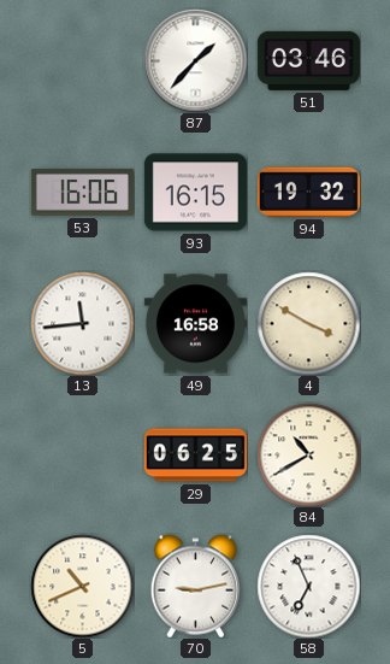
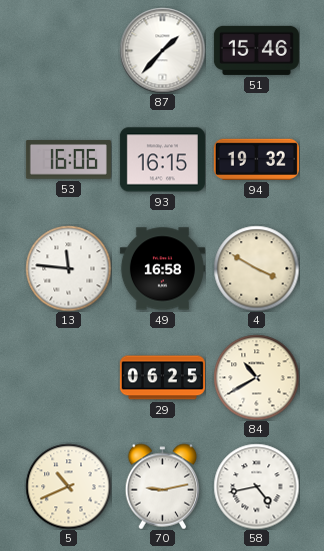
51: 03:46 -> 15:46
13: 11:44 -> 11:46
58: 6:56 -> 4:43
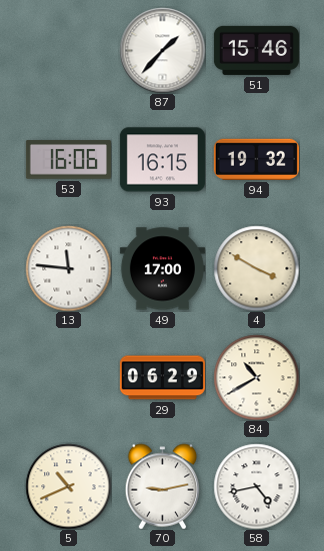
49: 16:58 -> 17:00
29: 06:25 -> 06:29
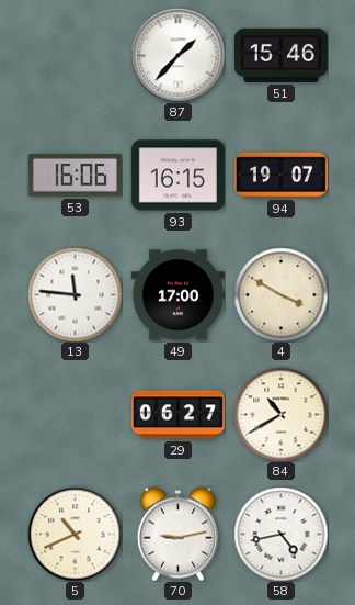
94: 19:32 -> 19:07
29: 06:29 -> 06:27
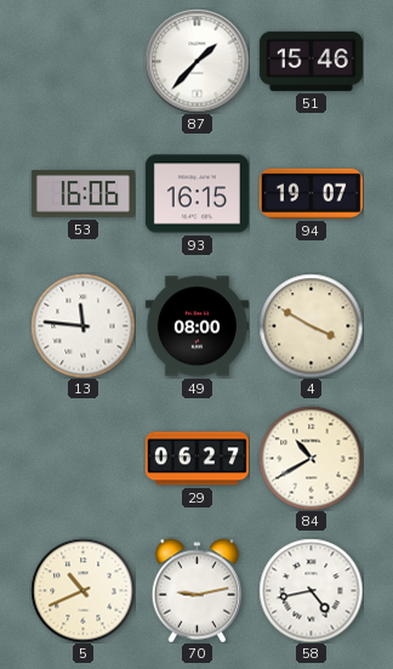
49: 17:00 -> 08:00
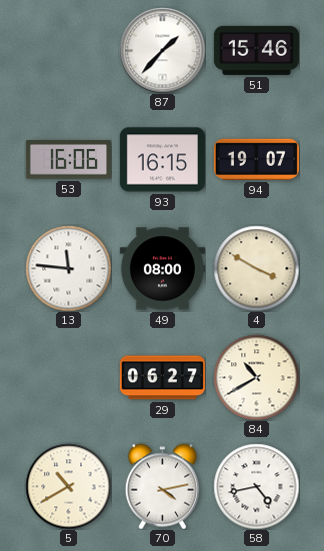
5: 10:41 -> 10:40
70: 9:13 -> 4:13
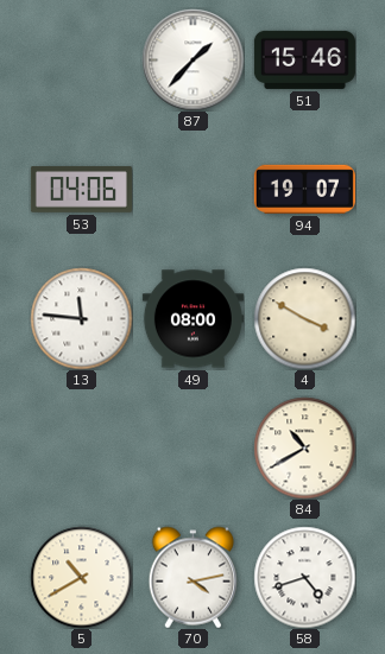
53: 16:06 -> 04:06
93: 16:15 -> none
29: 06:27 -> none
58: 4:43 -> 4:42
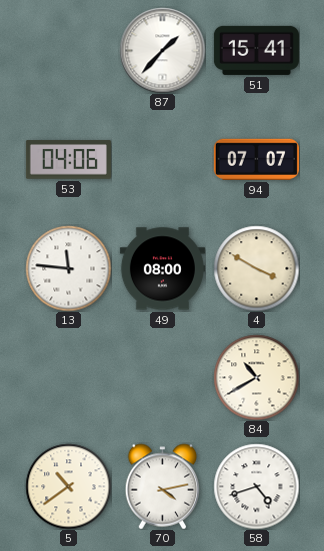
51: 15:46 -> 15:41
94: 19:07 -> 07:07
5: 10:40 -> 10:39
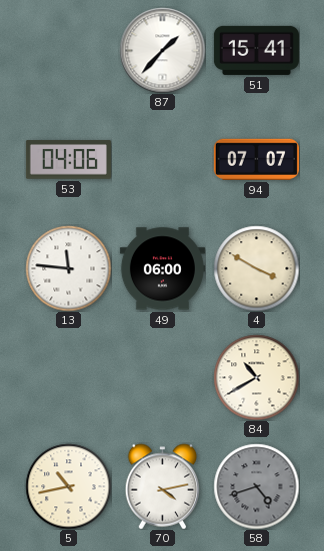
49: 08:00 -> 06:00
5: 10:39 -> 10:43
58 dial: white -> grey
